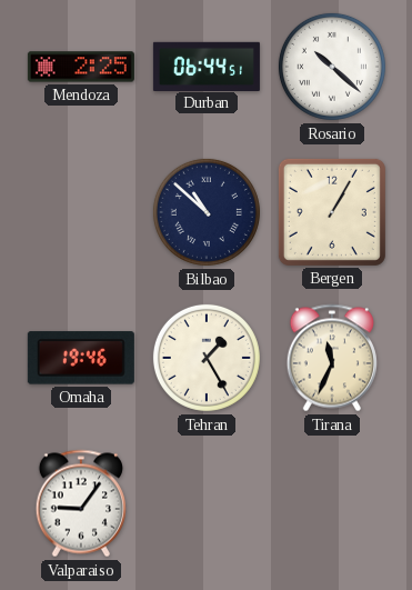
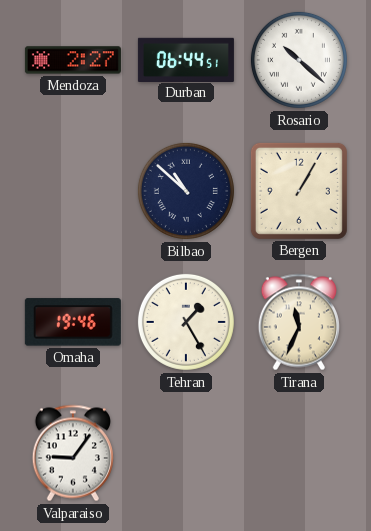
Mendoza: 2:25 -> 2:27
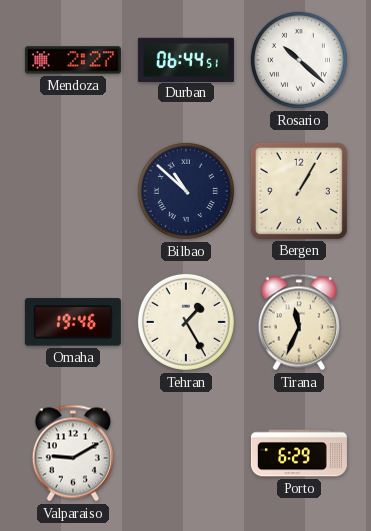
Valparaiso: 9:06 -> 9:10
Porto: none -> 6:29
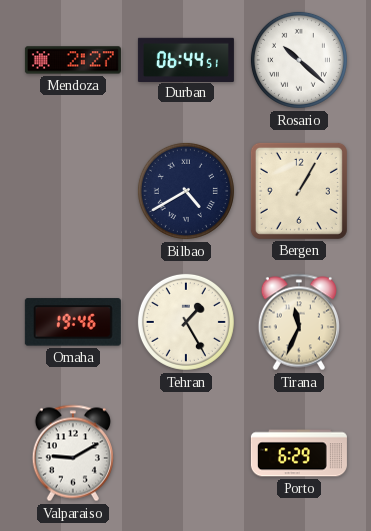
Bilbao: 10:52 -> 4:40
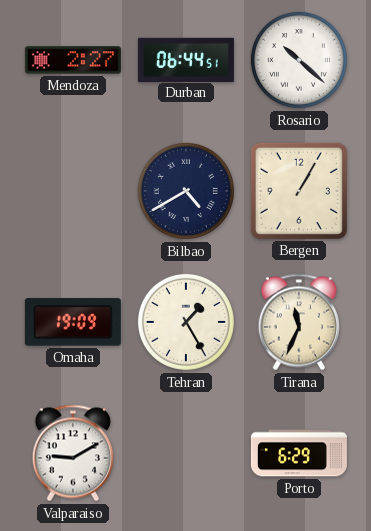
Omaha: 19:46 -> 19:09
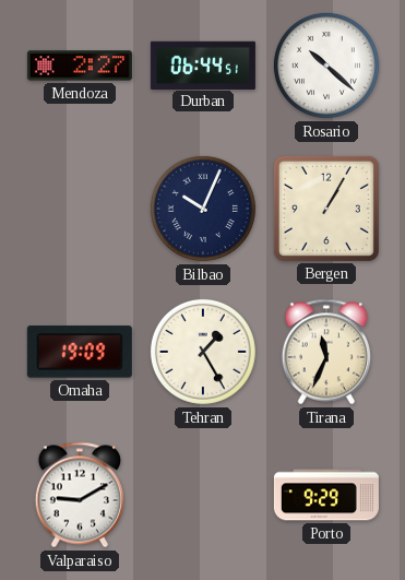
Bilbao: 4:40 -> 10:04
Porto: 6:29 -> 9:29
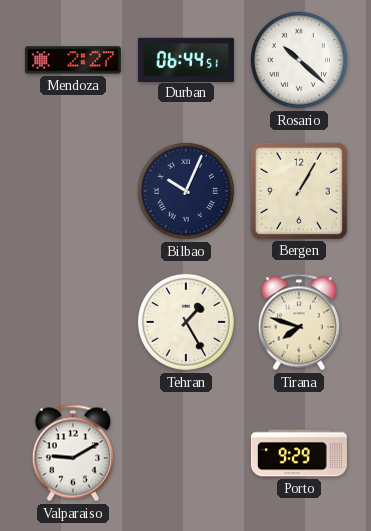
Omaha: 19:09 -> none
Tirana: 11:34 -> 7:48
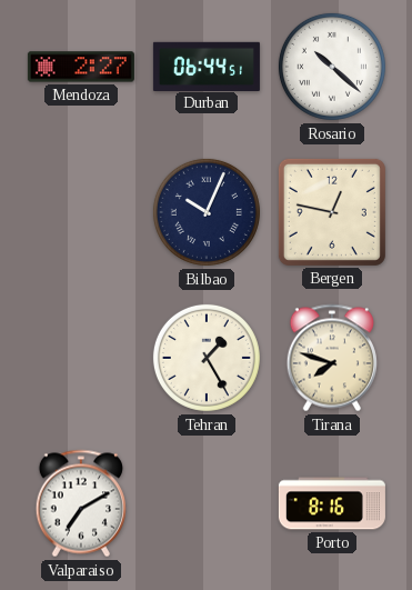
Bergen: 1:05 -> 12:47
Valparaiso: 9:10 -> 7:10
Porto: 9:29 -> 8:16
